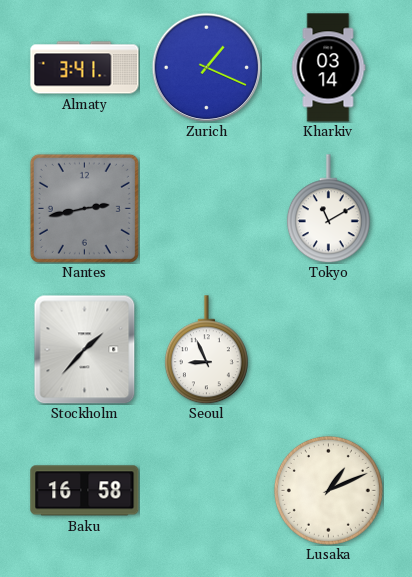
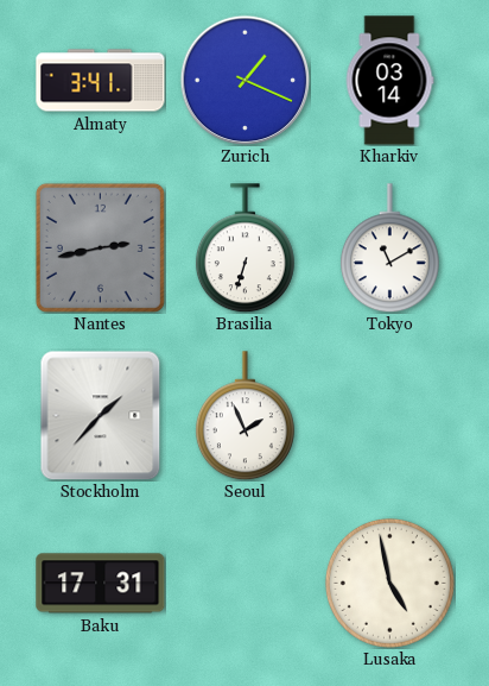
Brasilia: none -> 6:33
Seoul: 8:56 -> 1:56
Baku: 16:58 -> 17:31
Lusaka: 1:11 -> 4:58
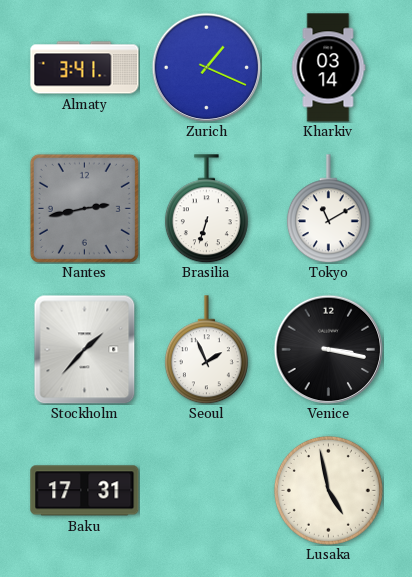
Venice: none -> 3:17
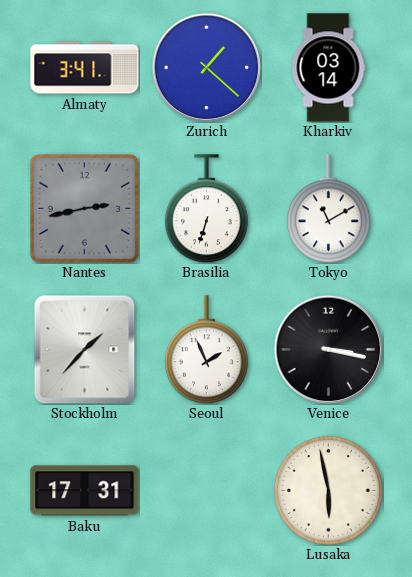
Zurich: 1:19 -> 1:22
Lusaka: 4:58 -> 5:58
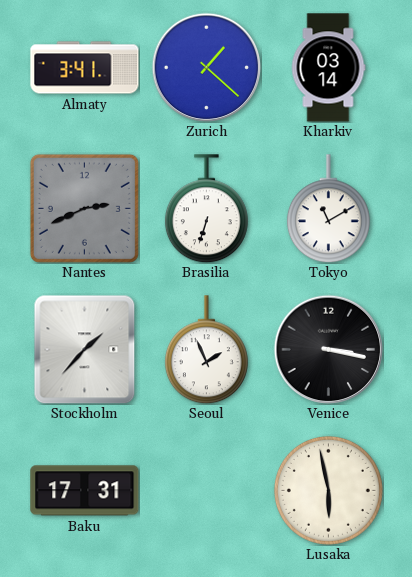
Nantes: 2:43 -> 2:41
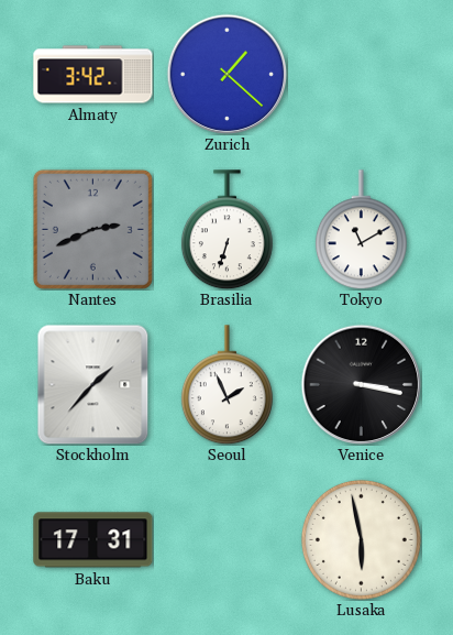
Almaty: 3:41 -> 3:42
Kharkiv: 03:14 -> none
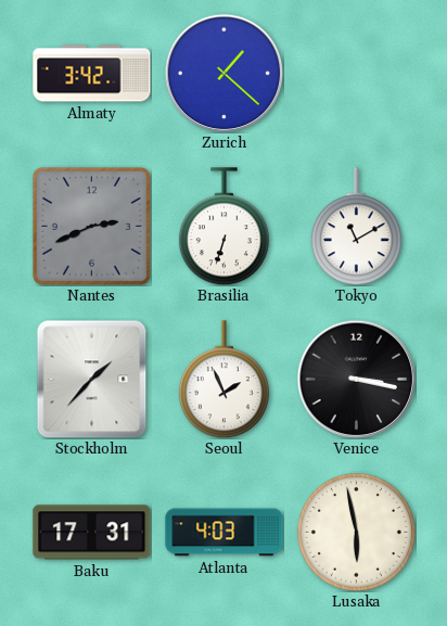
Atlanta: none -> 4:03
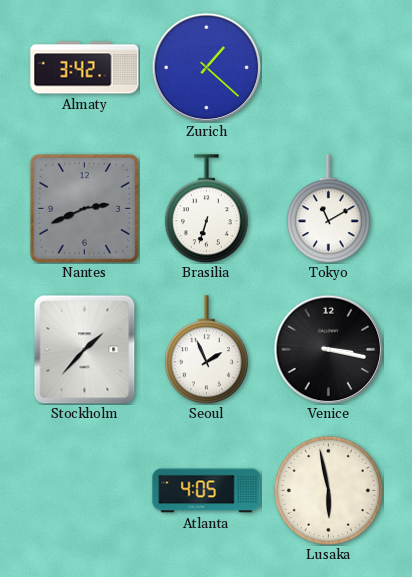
Baku: 17:31 -> none
Atlanta: 4:03 -> 4:05
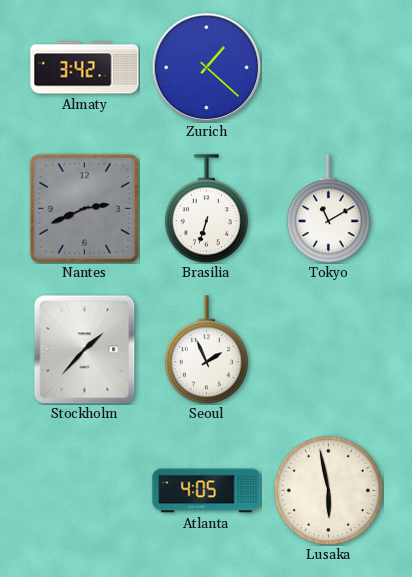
Venice: 3:17 -> none
